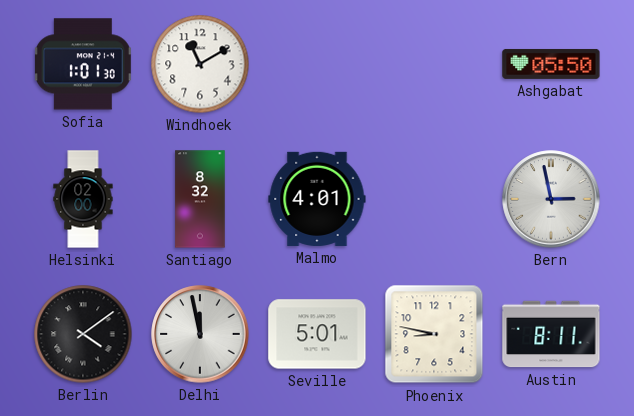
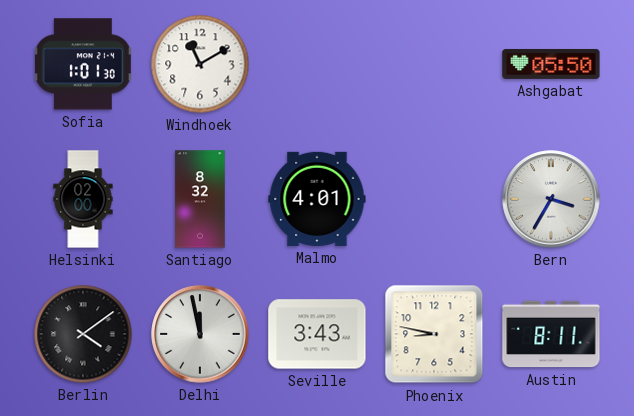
Bern: 2:58 -> 3:35
Seville: 5:01 -> 3:43
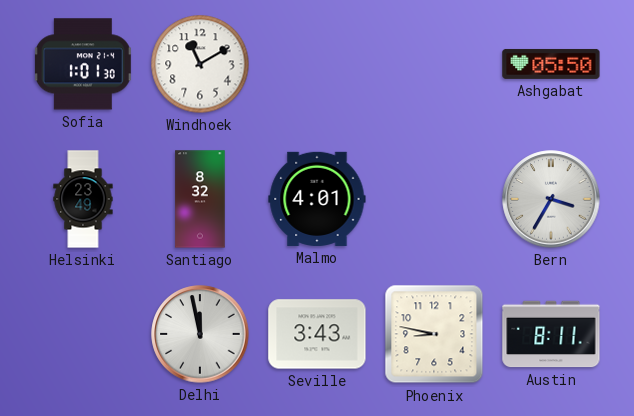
Helsinki: 02:00 -> 23:49
Berlin: 4:09 -> none
